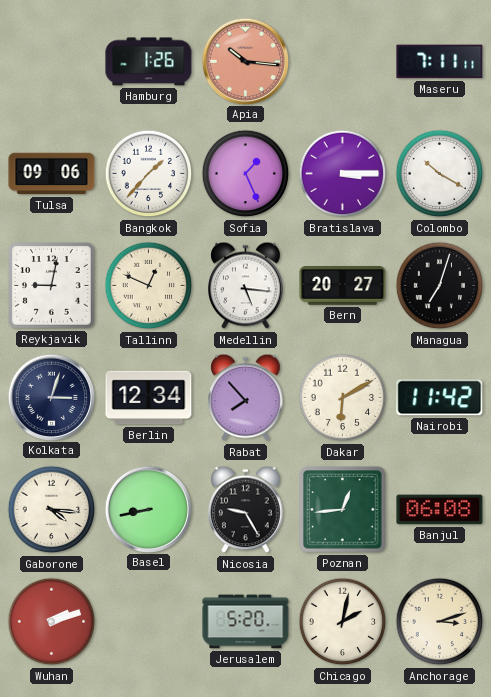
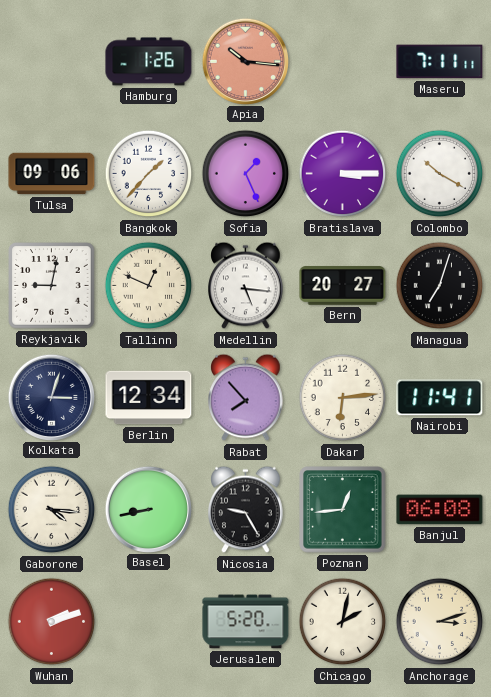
Dakar: 6:10 -> 6:14
Nairobi: 11:42 -> 11:41
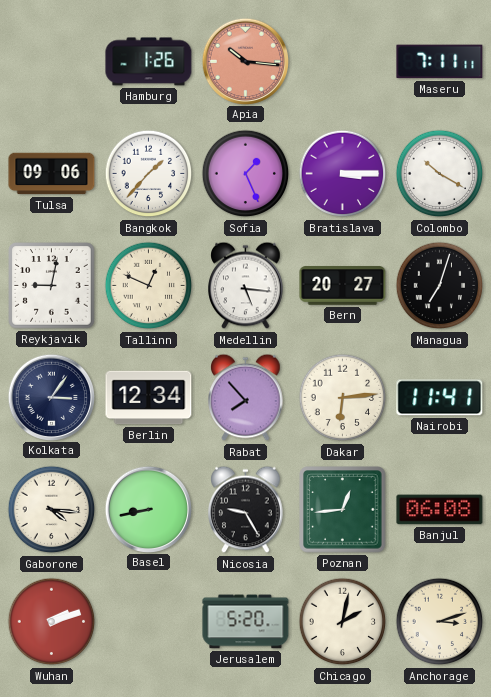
Kolkata: 3:03 -> 3:06
